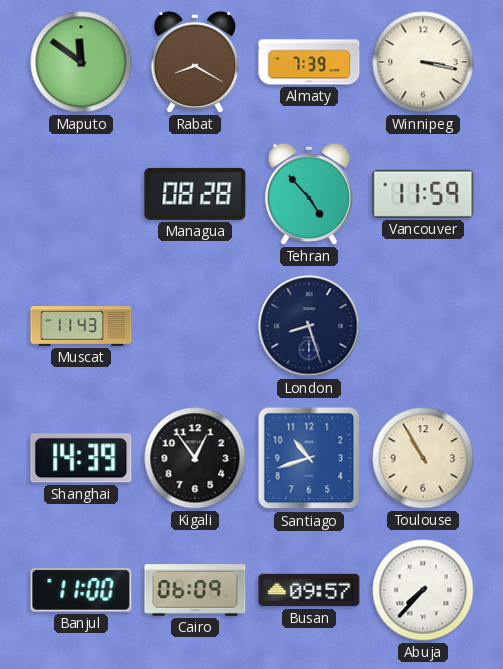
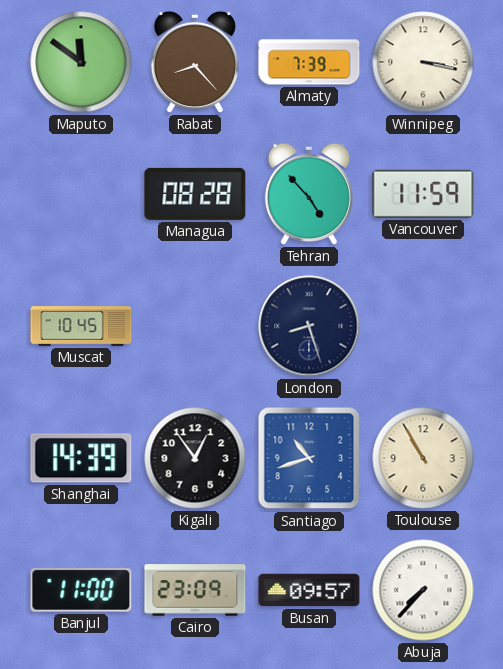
Rabat: 8:20 -> 8:23
Muscat: 11:43 -> 10:45
Cairo: 06:09 -> 23:09
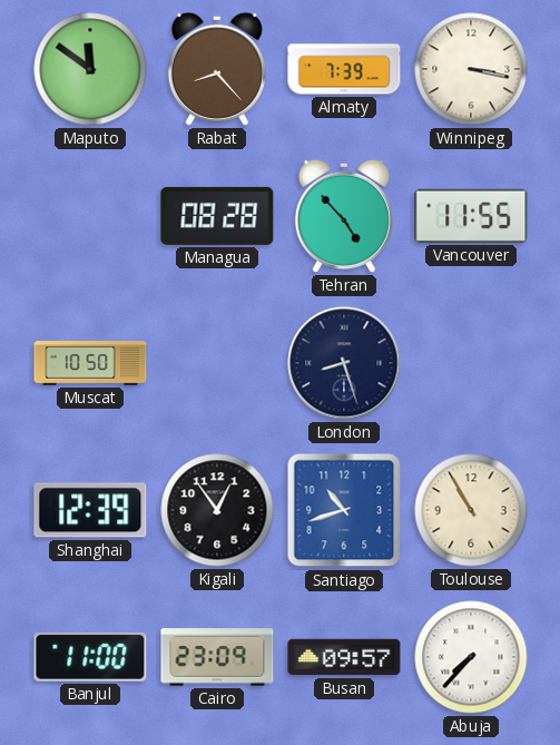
Vancouver: 11:59 -> 11:55
Muscat: 10:45 -> 10:50
Shanghai: 14:39 -> 12:39
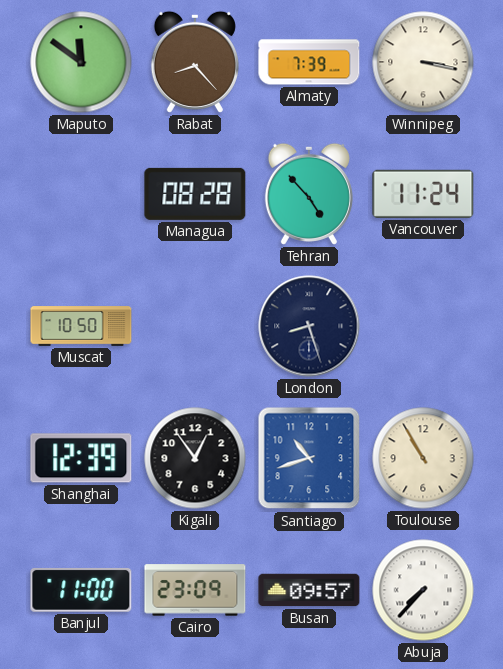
Vancouver: 11:55 -> 11:24
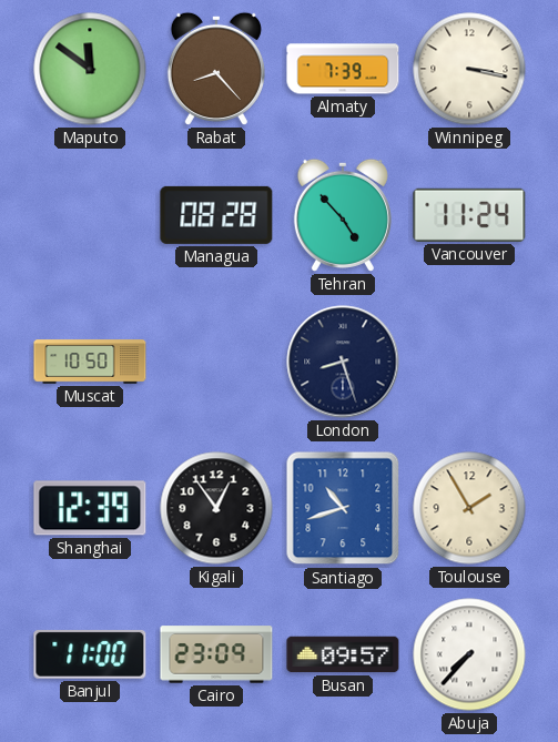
Toulouse: 10:55 -> 1:55
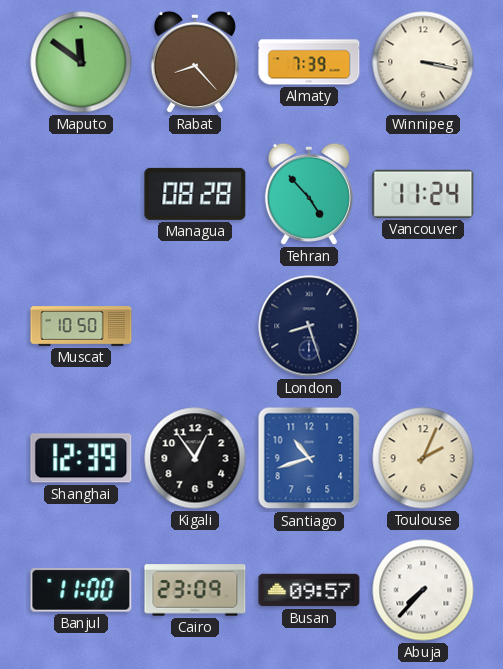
Toulouse: 1:55 -> 2:04
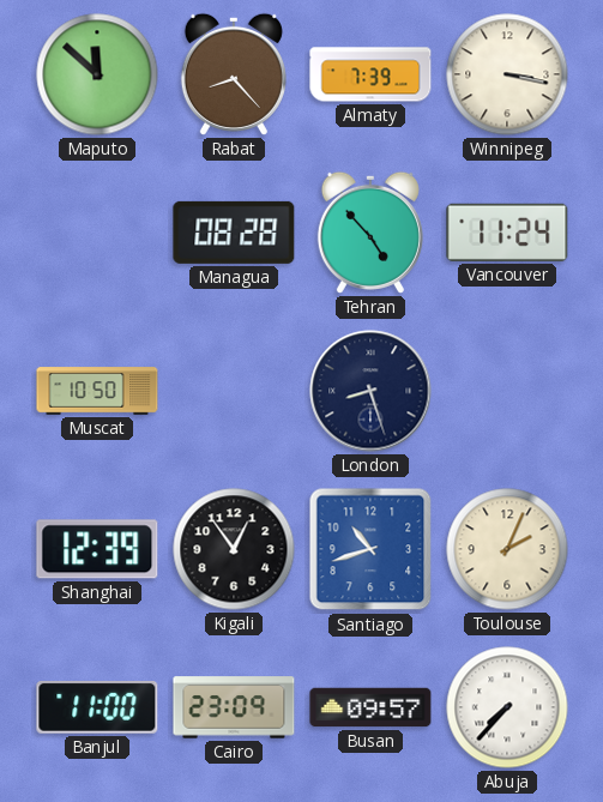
Maputo: 11:51 -> 11:52
